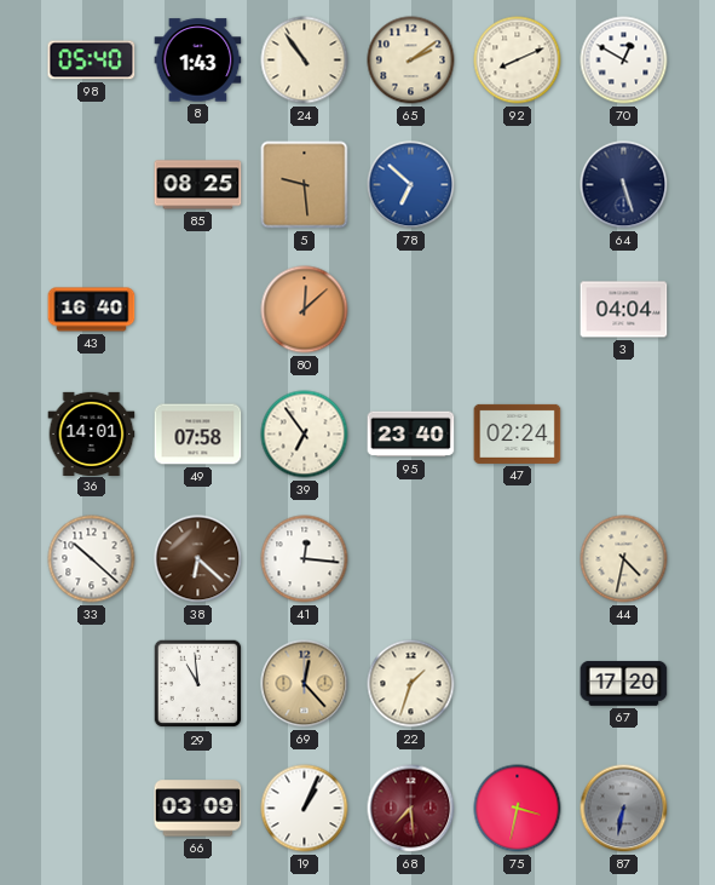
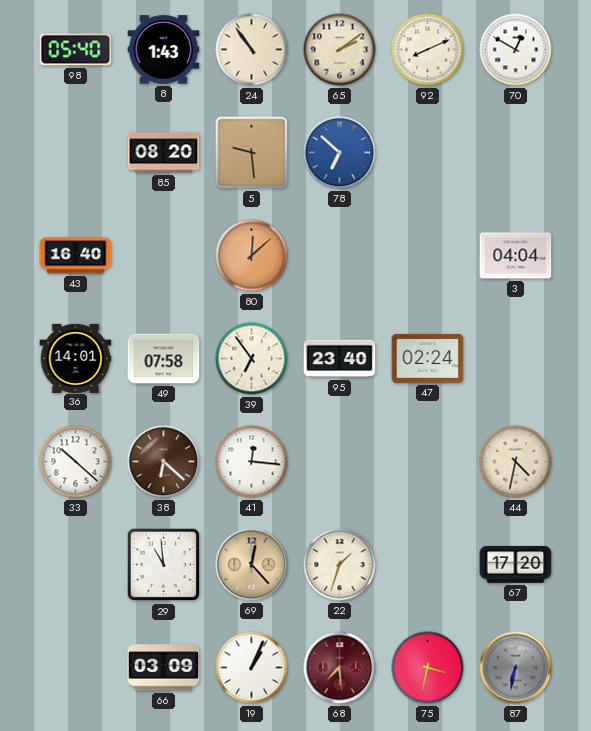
85: 08:25 -> 08:20
64: 5:27 -> none
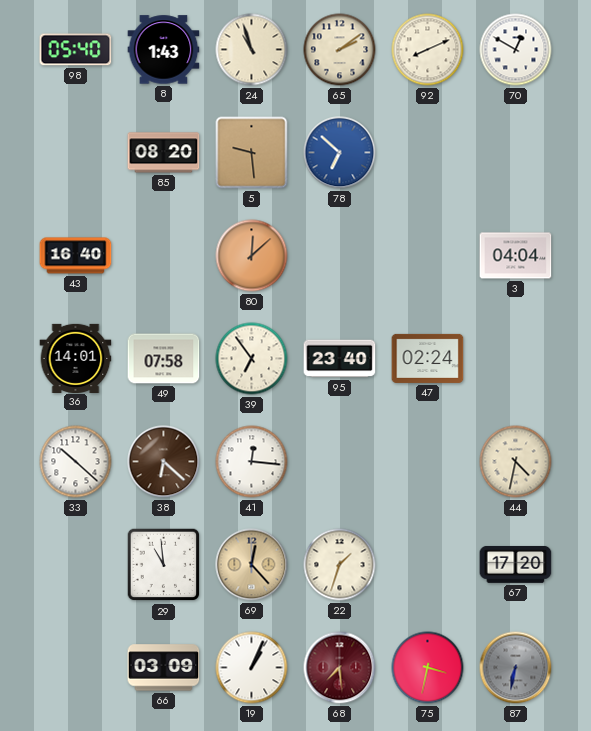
24: 10:54 -> 10:57
